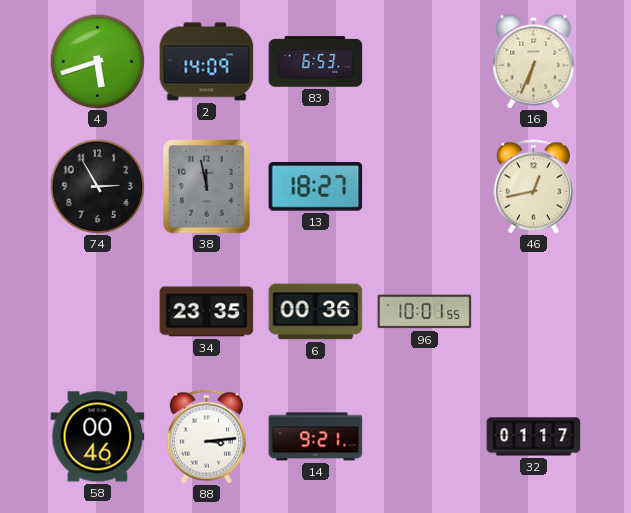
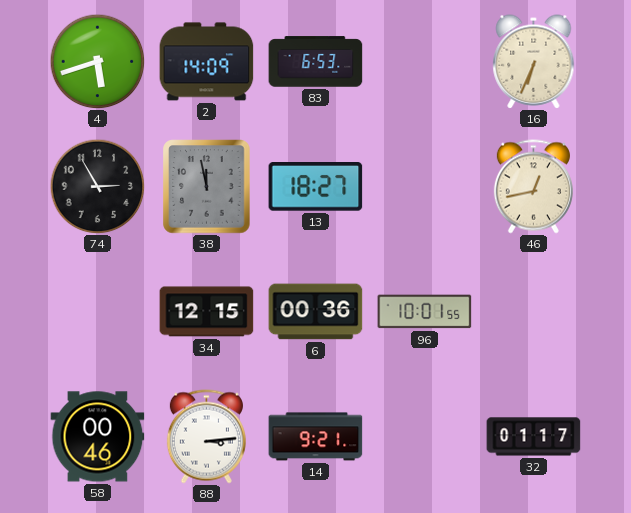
34: 23:35 -> 12:15
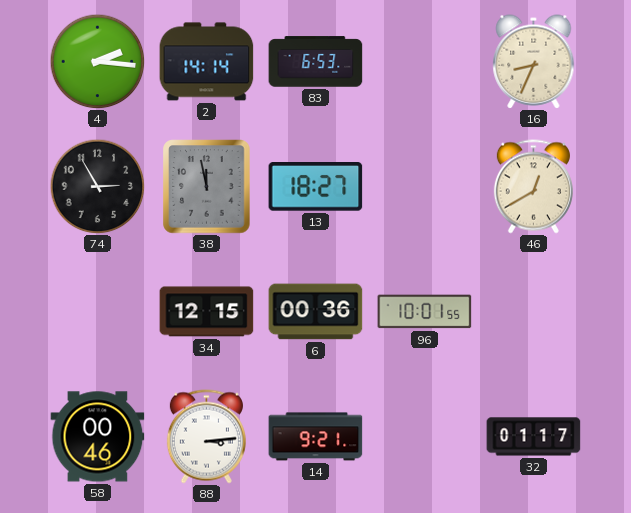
4: 5:42 -> 2:16
2: 14:09 -> 14:14
16: 6:34 -> 8:34
46: 12:43 -> 12:40
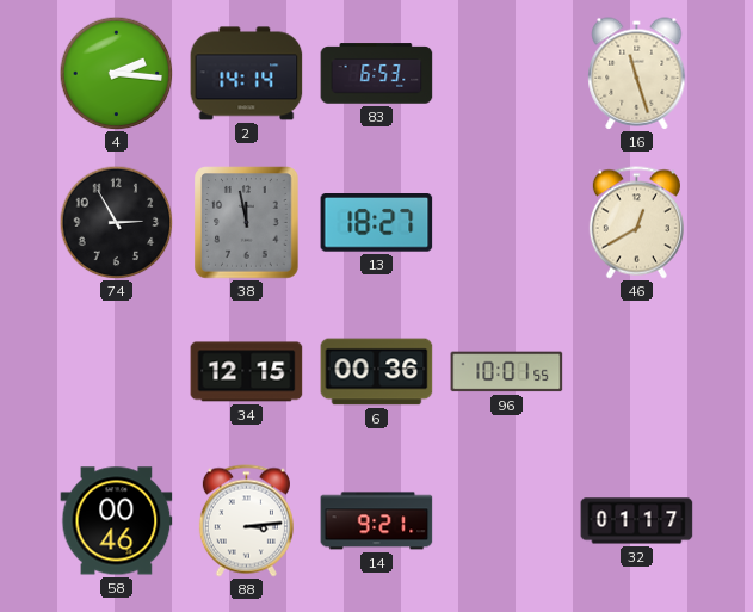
16: 8:34 -> 11:27
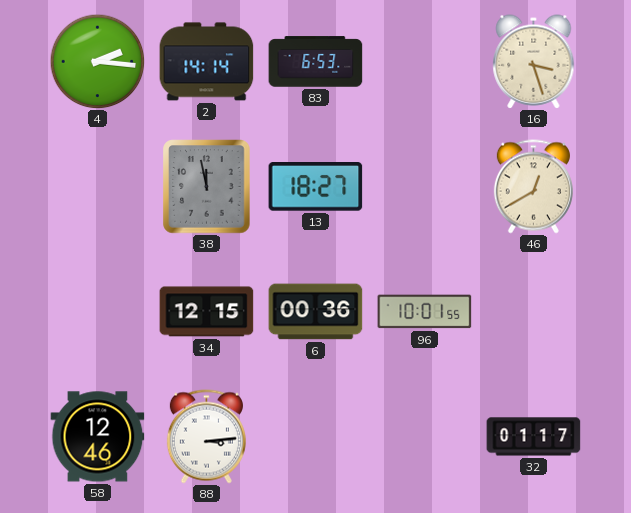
16: 11:27 -> 3:27
74: 2:55 -> none
58: 00:46 -> 12:46
14: 9:21 -> none
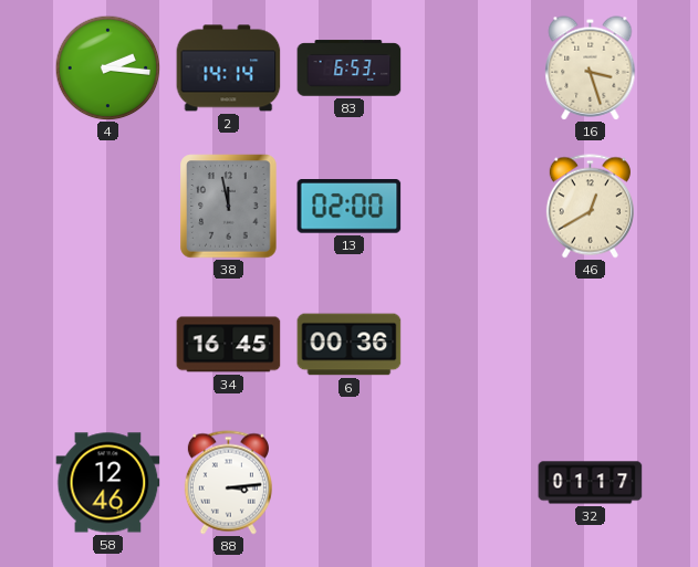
13: 18:27 -> 02:00
34: 12:15 -> 16:45
96: 10:01 -> none
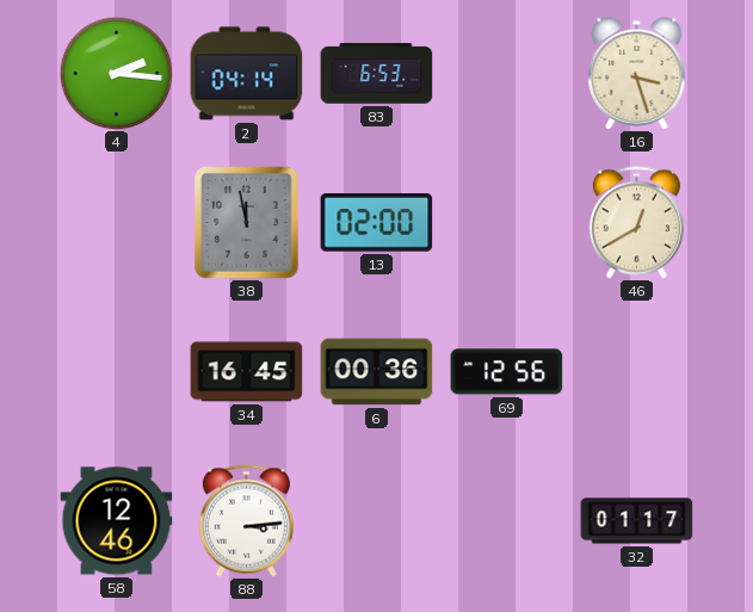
2: 14:14 -> 04:14
69: none -> 12:56
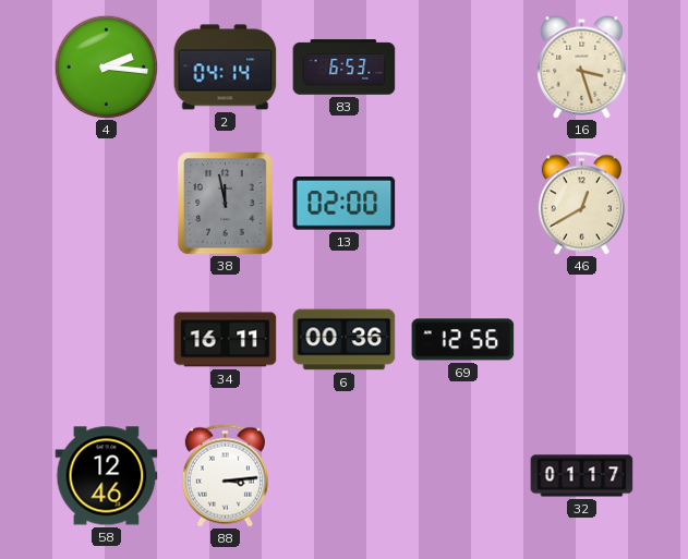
34: 16:45 -> 16:11
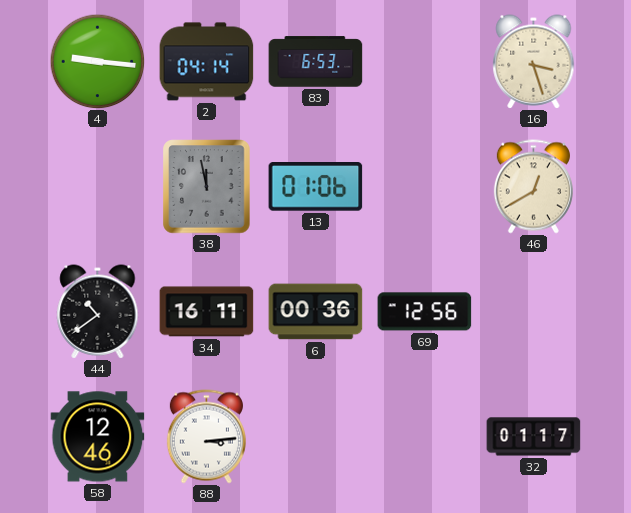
4: 2:16 -> 9:16
13: 02:00 -> 01:06
44: none -> 10:39
